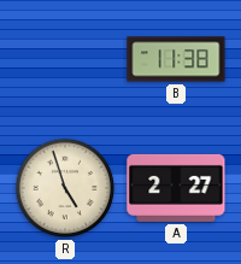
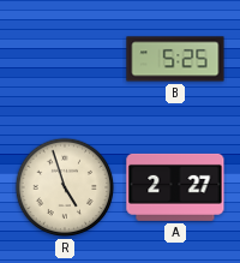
B: 11:38 -> 5:25
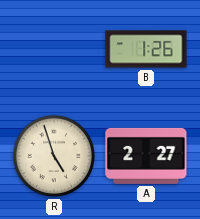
B: 5:25 -> 1:26
